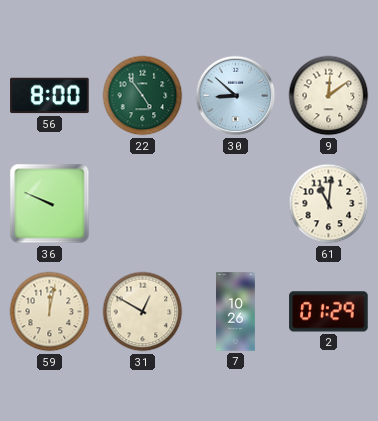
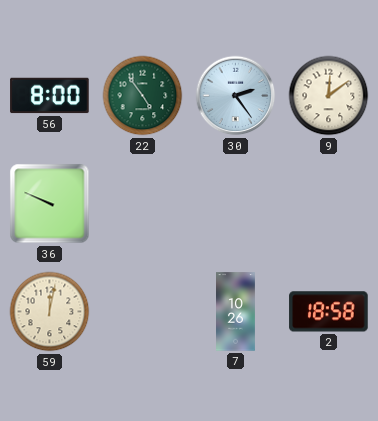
30: 8:52 -> 2:24
61: 11:01 -> none
31: 12:50 -> none
2: 01:29 -> 18:58
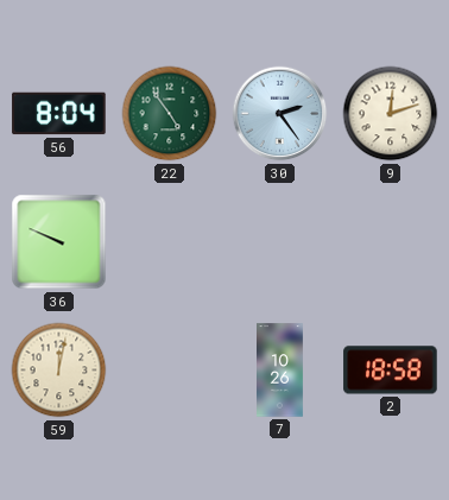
56: 8:00 -> 8:04
9: 12:09 -> 12:12
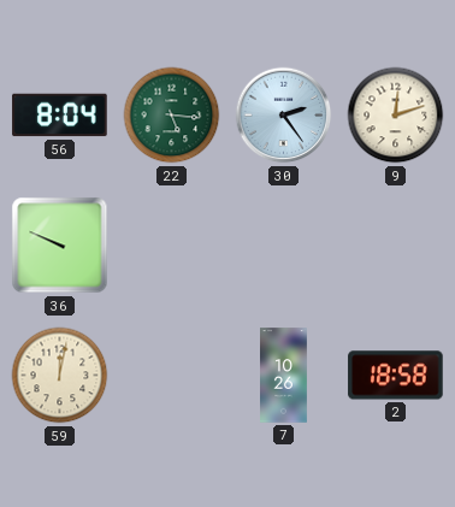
22: 4:54 -> 5:16
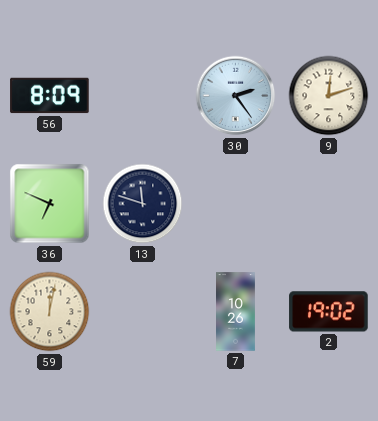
56: 8:04 -> 8:09
22: 5:16 -> none
36: 9:49 -> 6:49
13: none -> 11:48
2: 18:58 -> 19:02
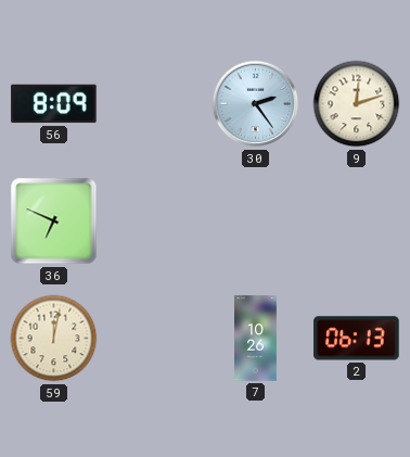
13: 11:48 -> none
2: 19:02 -> 06:13
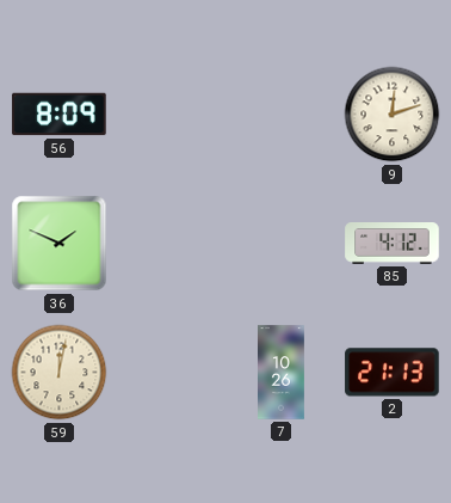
30: 2:24 -> none
36: 6:49 -> 1:49
85: none -> 4:12
2: 06:13 -> 21:13
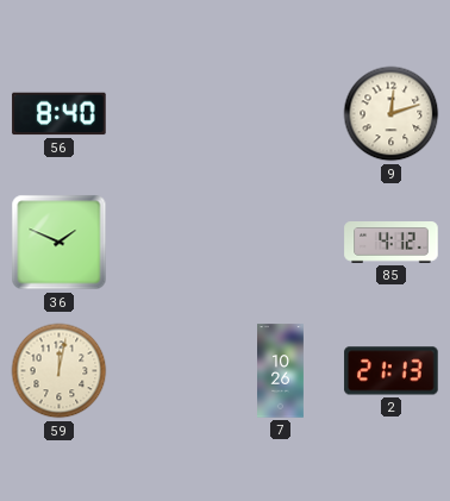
56: 8:09 -> 8:40
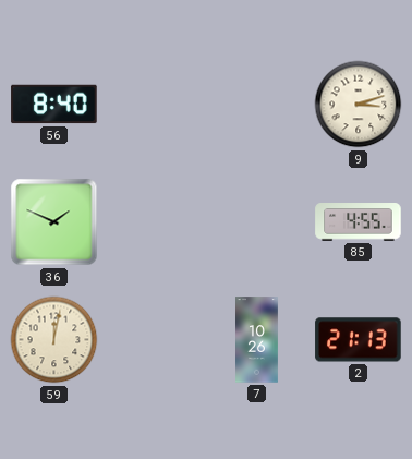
9: 12:12 -> 3:12
85: 4:12 -> 4:55
